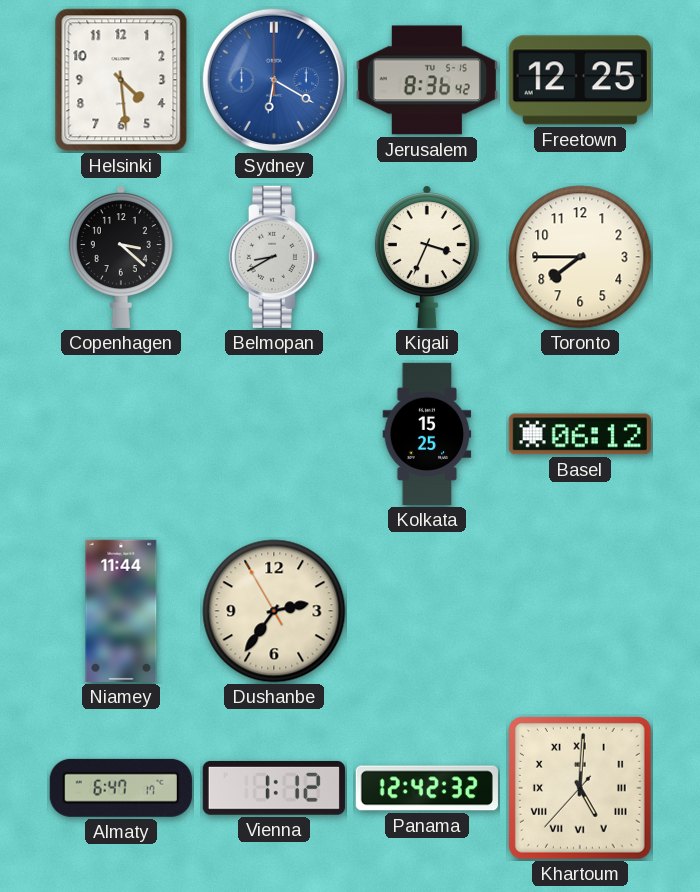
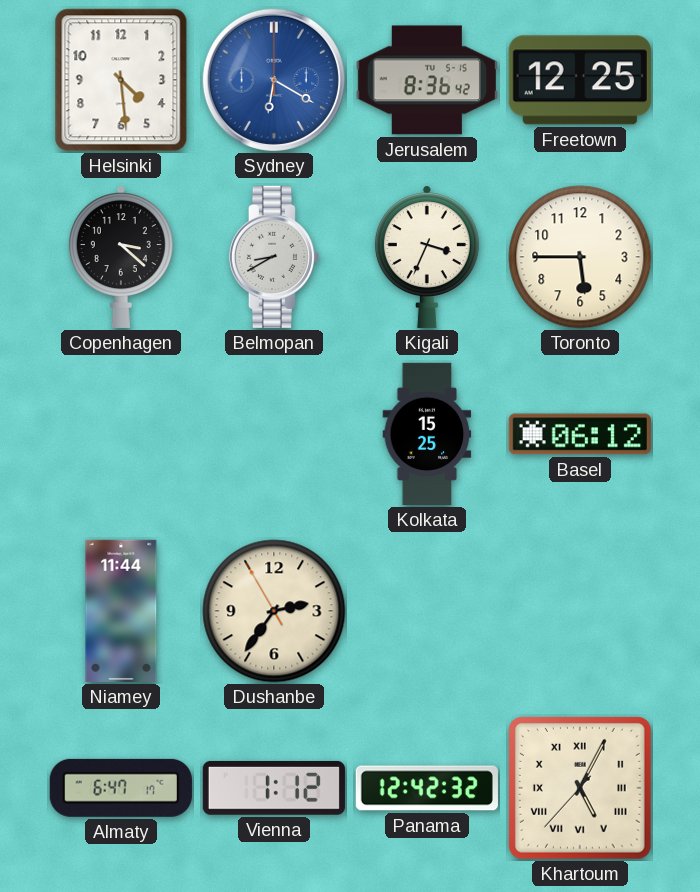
Toronto: 7:45 -> 5:45
Khartoum: 5:00 -> 5:04
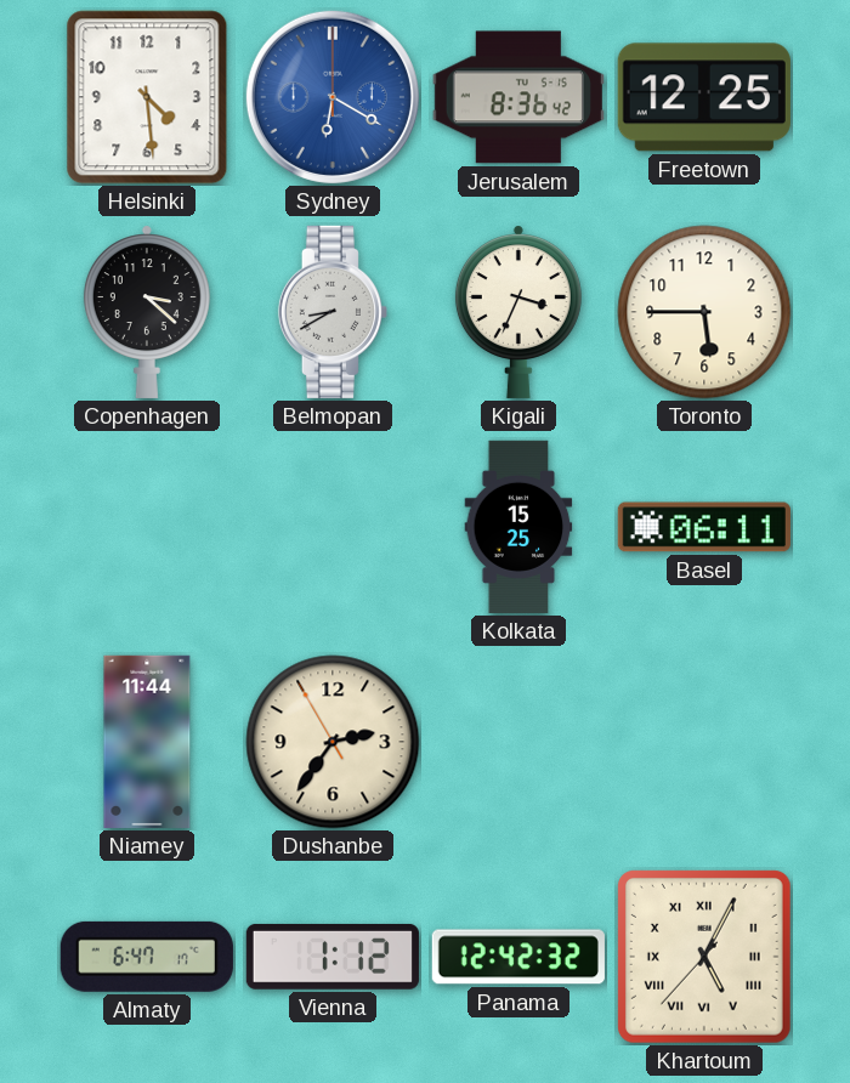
Basel: 06:12 -> 06:11
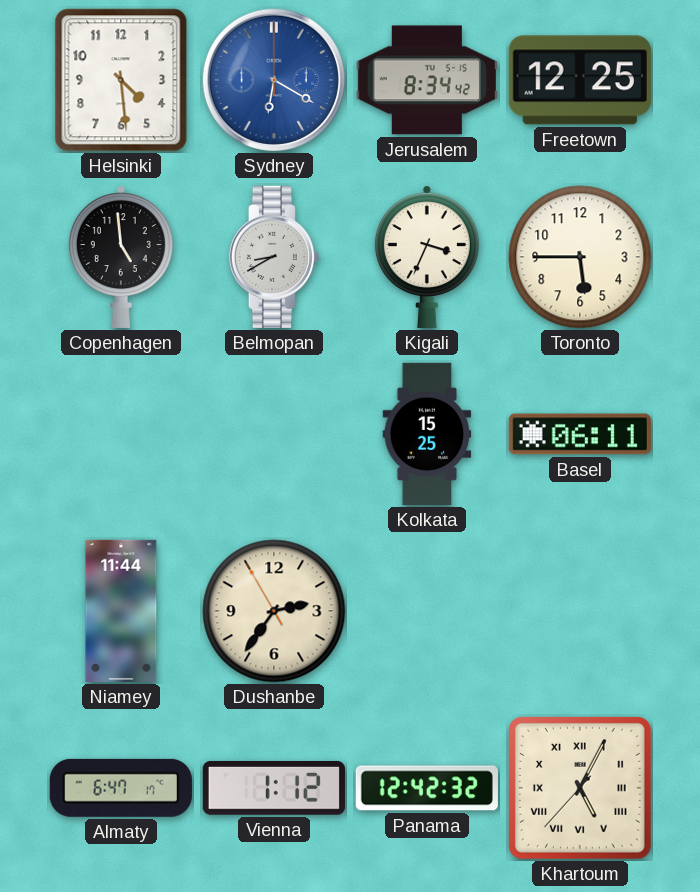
Jerusalem: 8:36 -> 8:34
Copenhagen: 3:22 -> 4:59
